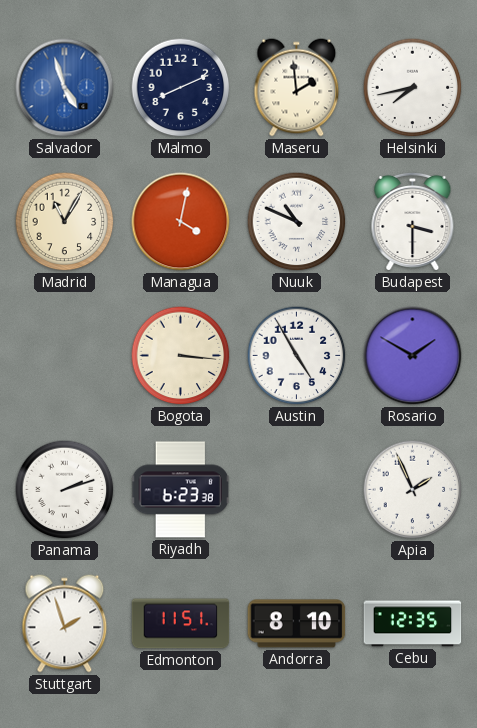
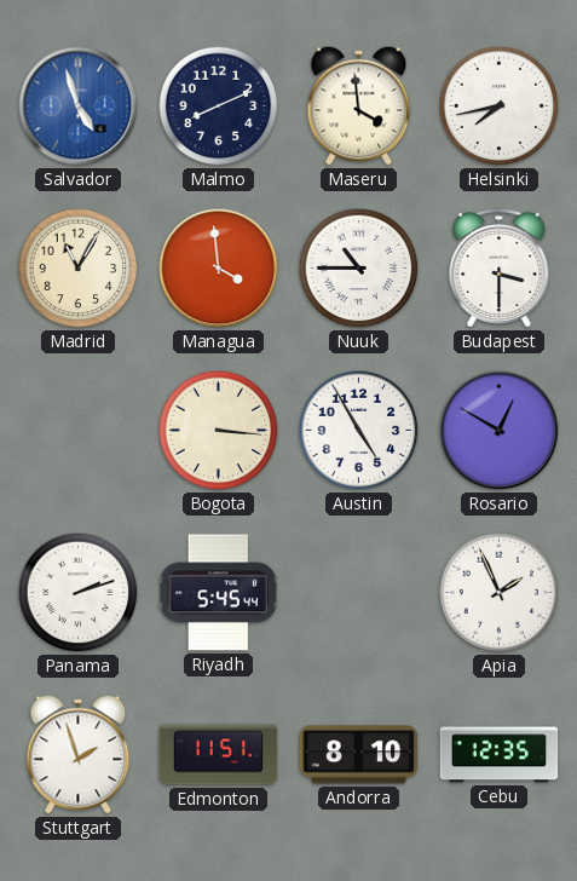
Maseru: 1:59 -> 3:59
Managua: 4:02 -> 3:59
Nuuk: 10:49 -> 10:45
Rosario: 1:50 -> 12:50
Riyadh: 6:23 -> 5:45
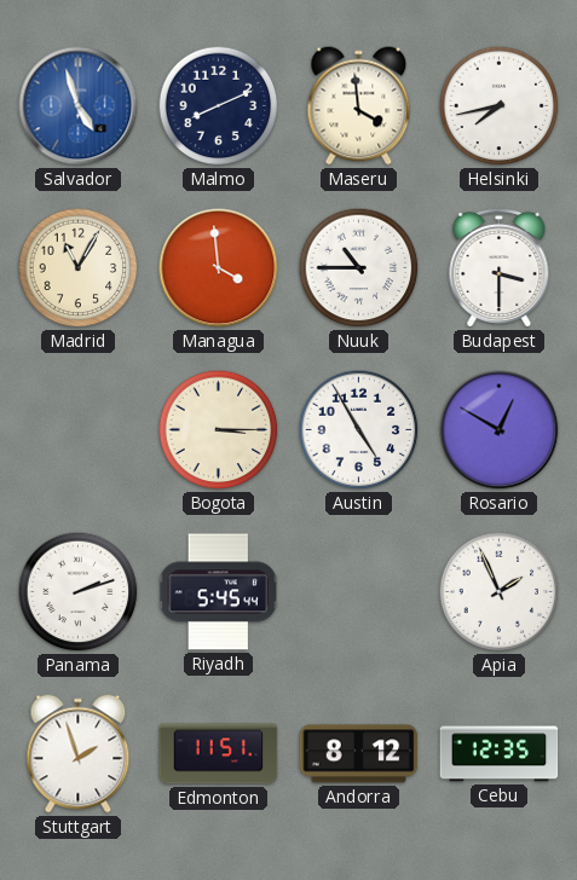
Bogota: 3:16 -> 3:15
Andorra: 8:10 -> 8:12
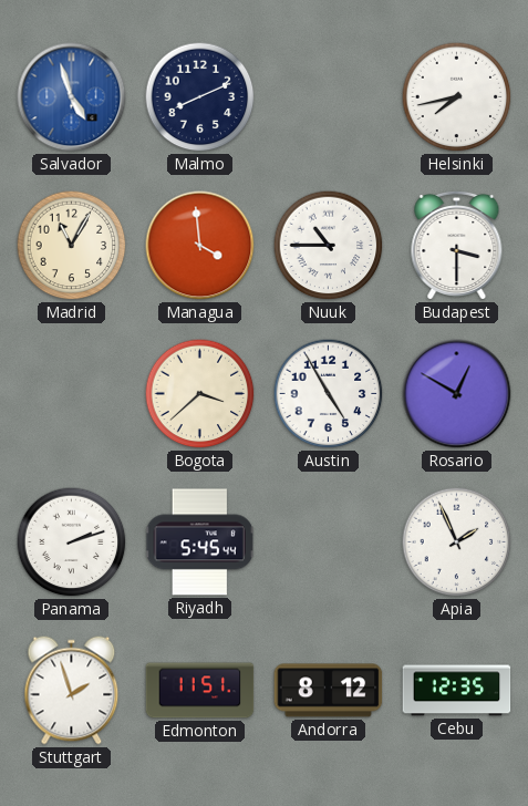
Maseru: 3:59 -> none
Bogota: 3:15 -> 3:38
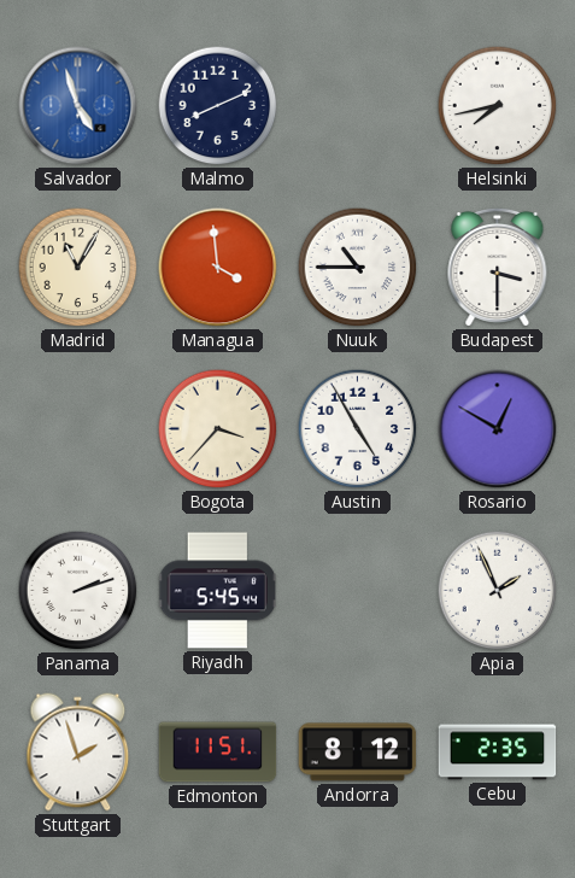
Bogota: 3:38 -> 3:37
Cebu: 12:35 -> 2:35
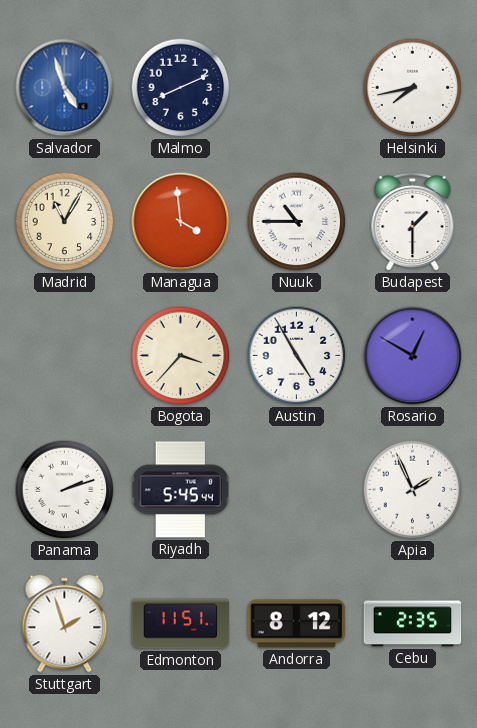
Budapest: 3:30 -> 1:30
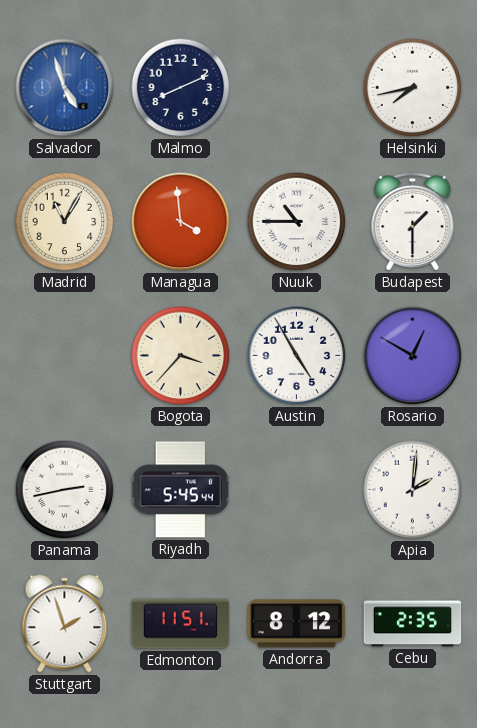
Panama: 2:12 -> 2:43
Apia: 1:56 -> 2:01
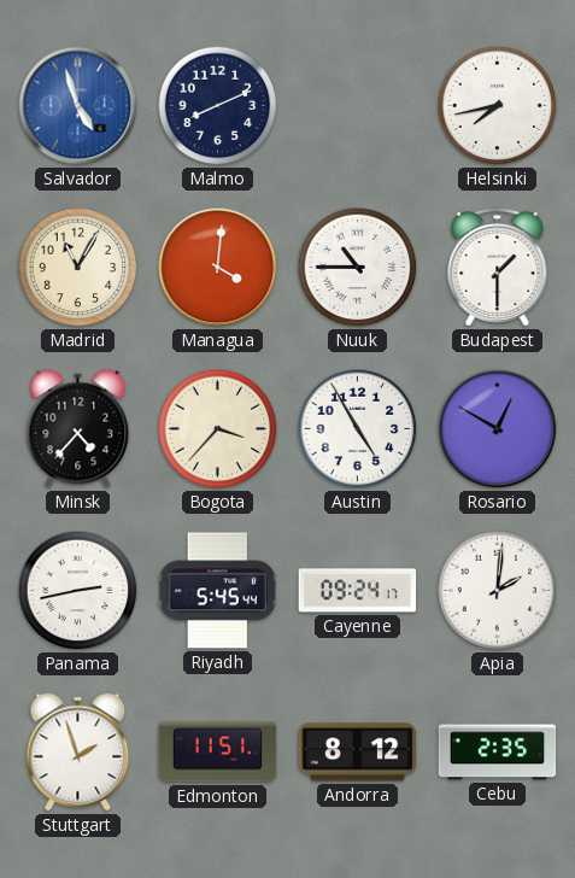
Managua: 3:59 -> 4:01
Minsk: none -> 4:37
Cayenne: none -> 09:24
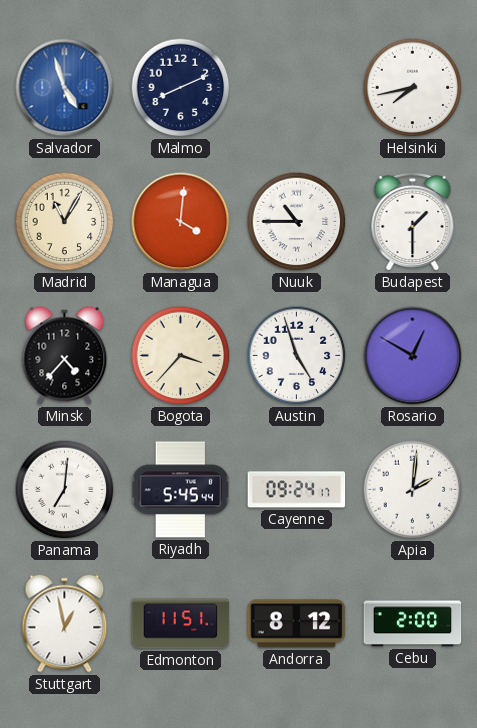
Austin: 4:55 -> 4:57
Panama: 2:43 -> 7:01
Stuttgart: 1:57 -> 12:58
Cebu: 2:35 -> 2:00
